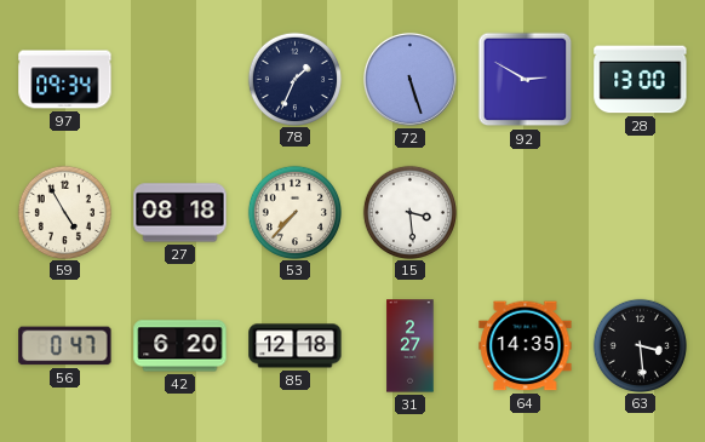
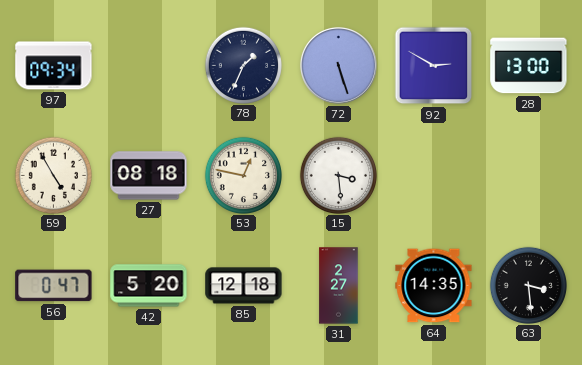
53: 7:37 -> 12:47
42: 6:20 -> 5:20
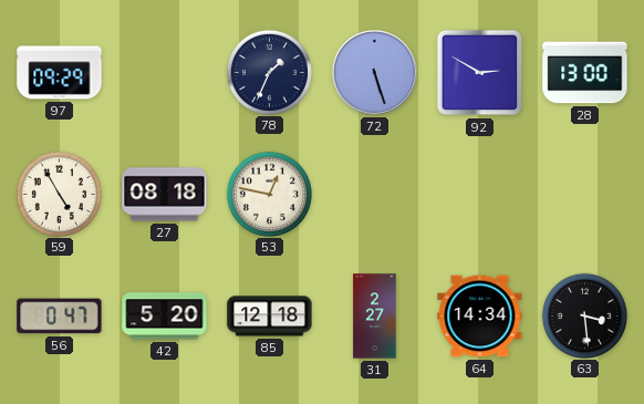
97: 09:34 -> 09:29
15: 3:29 -> none
64: 14:35 -> 14:34
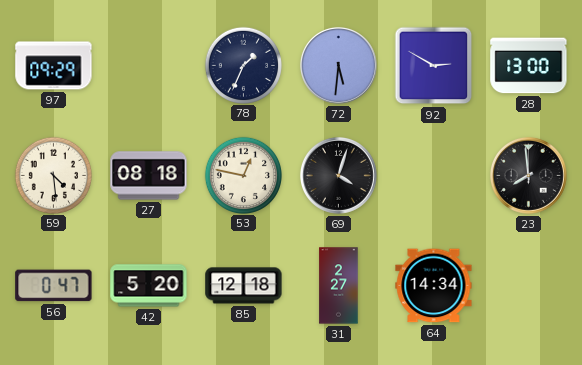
72: 5:27 -> 5:31
59: 4:55 -> 4:29
69: none -> 4:03
23: none -> 7:59
63: 3:29 -> none
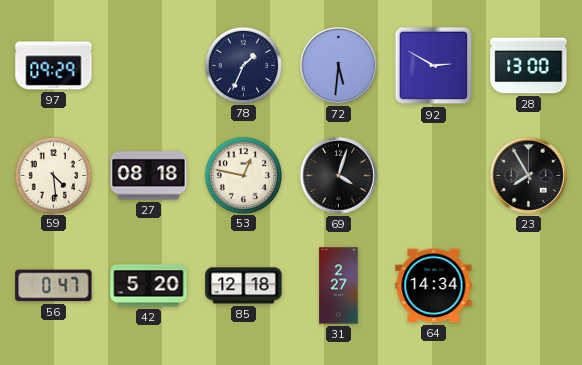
23: 7:59 -> 7:55
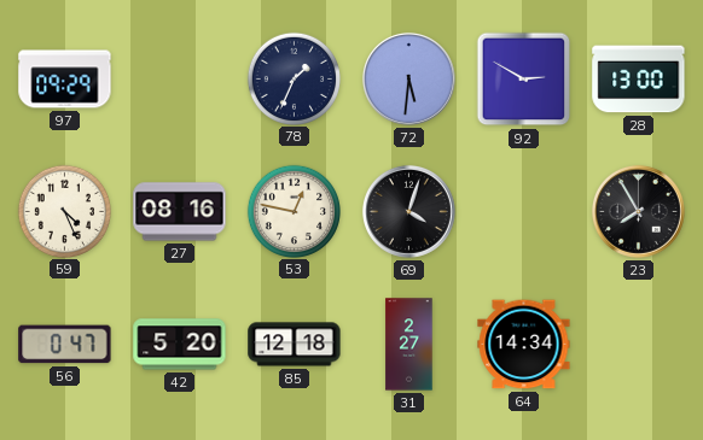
59: 4:29 -> 4:26
27: 08:18 -> 08:16
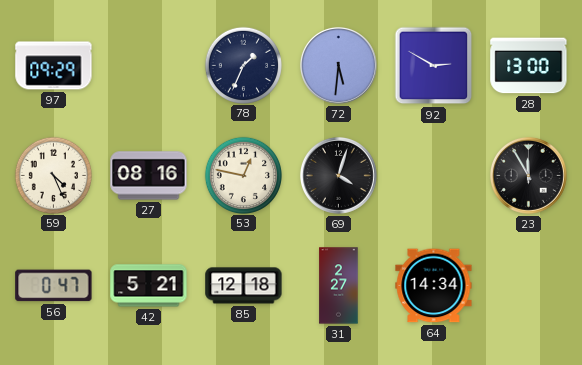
23: 7:55 -> 11:55
42: 5:20 -> 5:21
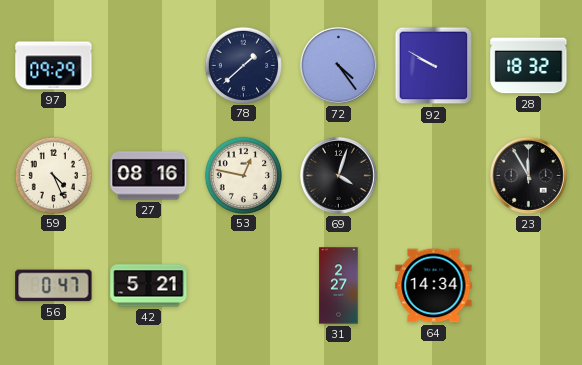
78: 1:34 -> 1:38
72: 5:31 -> 4:24
92: 2:50 -> 9:50
28: 13:00 -> 18:32
85: 12:18 -> none
